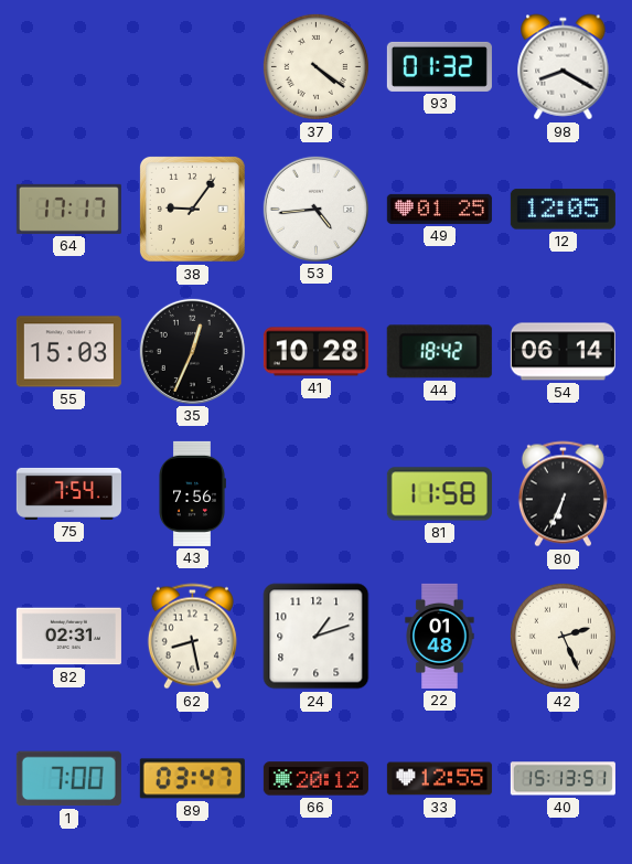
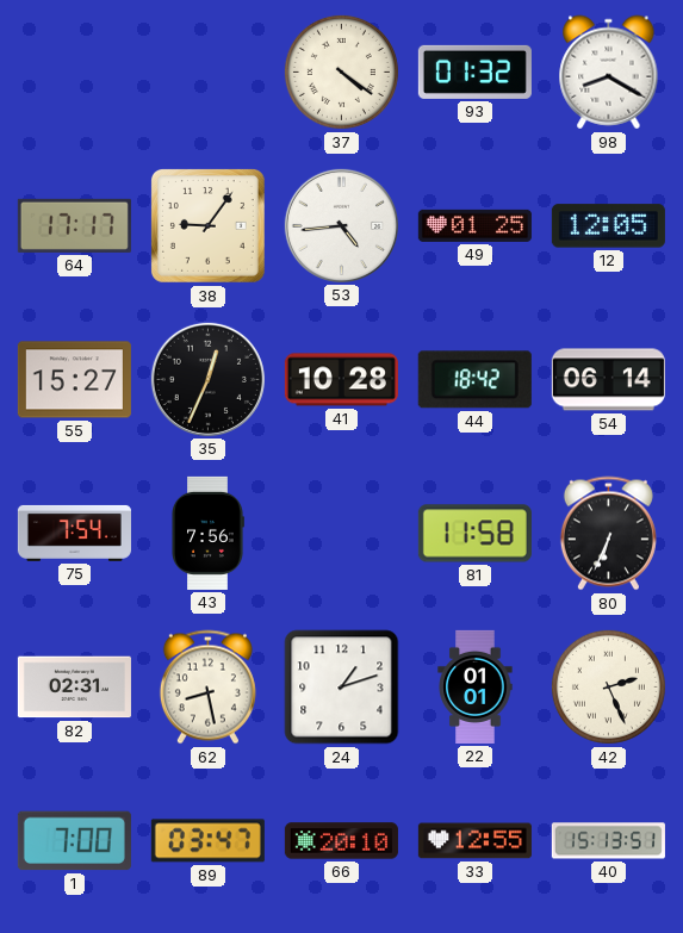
55: 15:03 -> 15:27
22: 01:48 -> 01:01
66: 20:12 -> 20:10
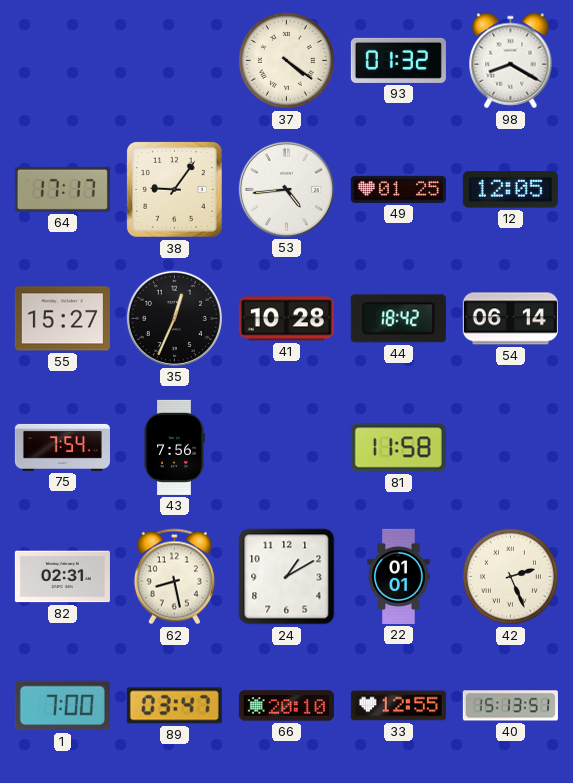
80: 6:34 -> none
24: 1:12 -> 1:10
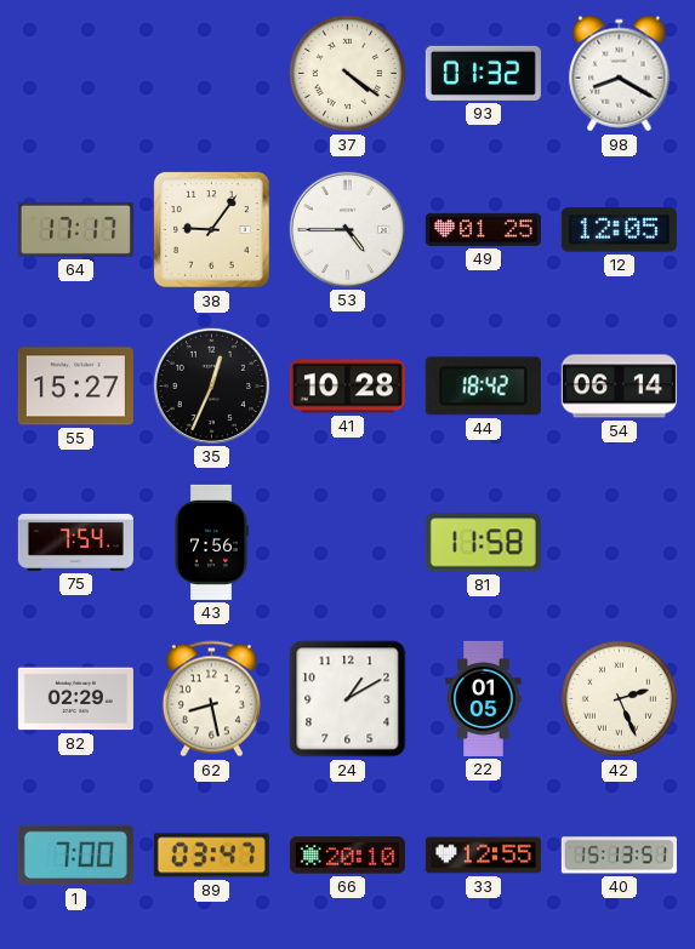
53: 4:44 -> 4:45
82: 02:31 -> 02:29
22: 01:01 -> 01:05
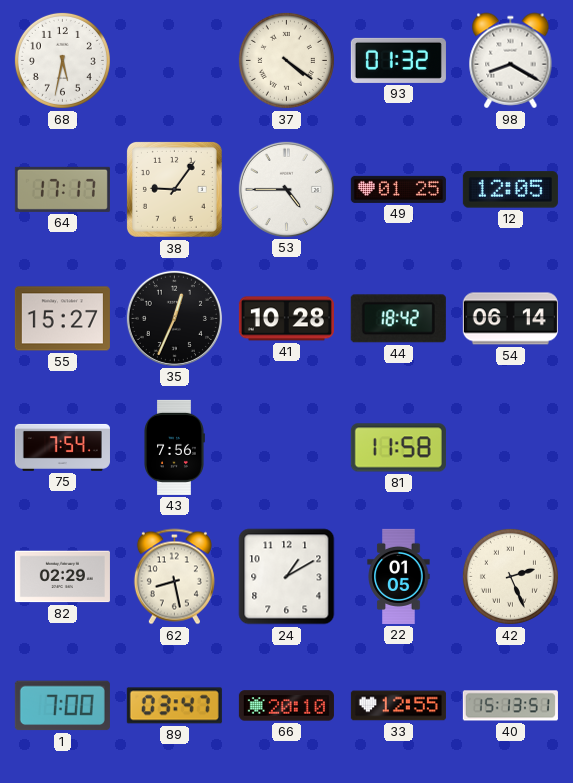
68: none -> 5:32
